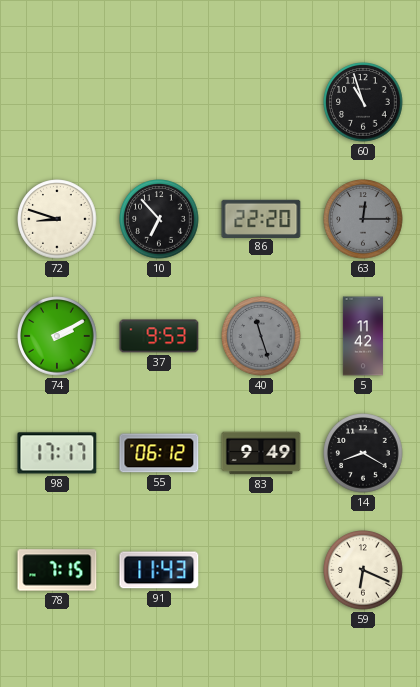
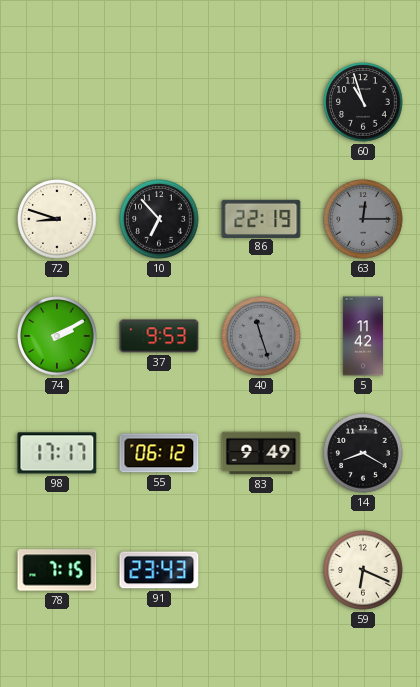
86: 22:20 -> 22:19
91: 11:43 -> 23:43
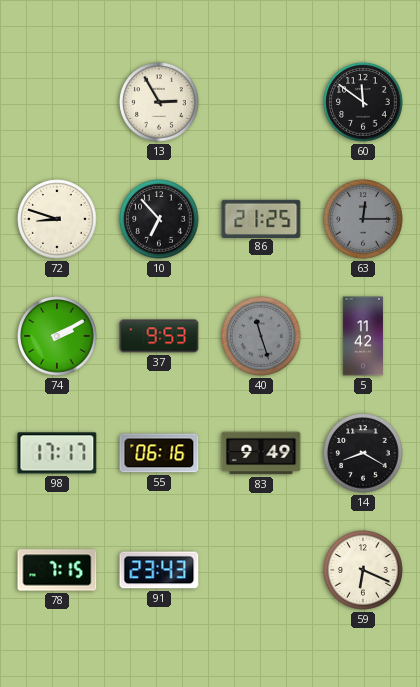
13: none -> 2:55
60: 10:57 -> 11:51
86: 22:19 -> 21:25
55: 06:12 -> 06:16
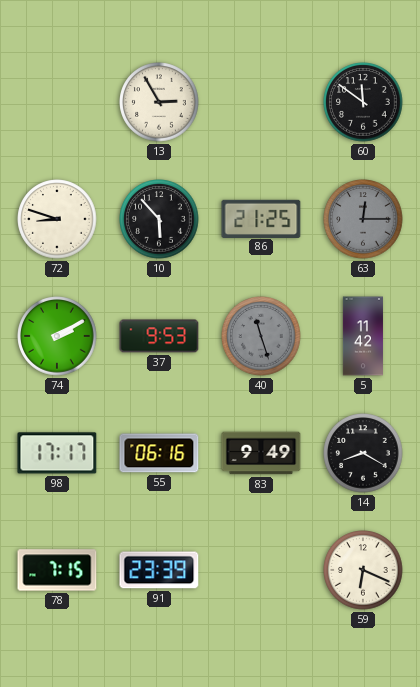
10: 6:53 -> 5:53
91: 23:43 -> 23:39
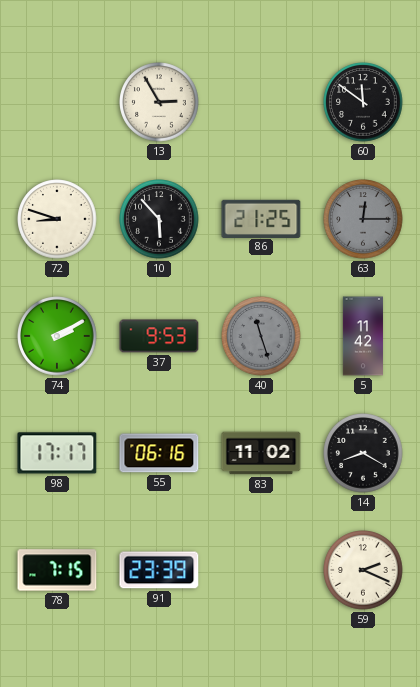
83: 9:49 -> 11:02
59: 6:19 -> 2:19
